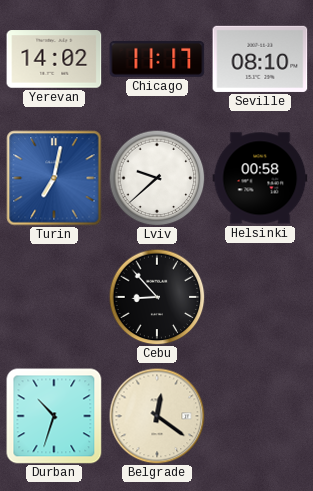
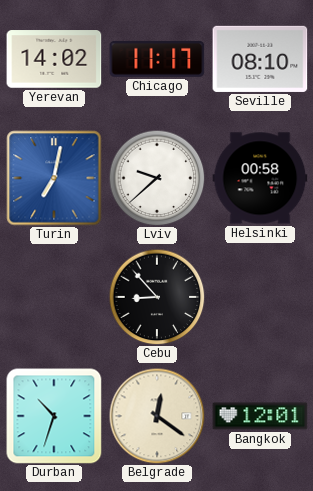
Bangkok: none -> 12:01
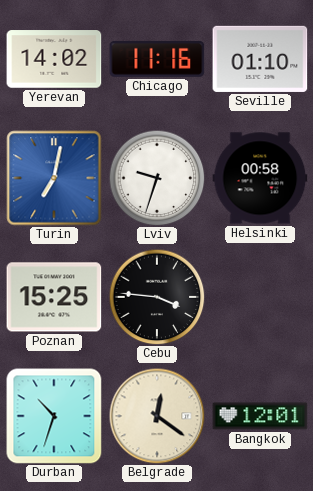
Chicago: 11:17 -> 11:16
Seville: 08:10 -> 01:10
Lviv: 9:38 -> 9:33
Poznan: none -> 15:25
Cebu: 8:53 -> 3:46
